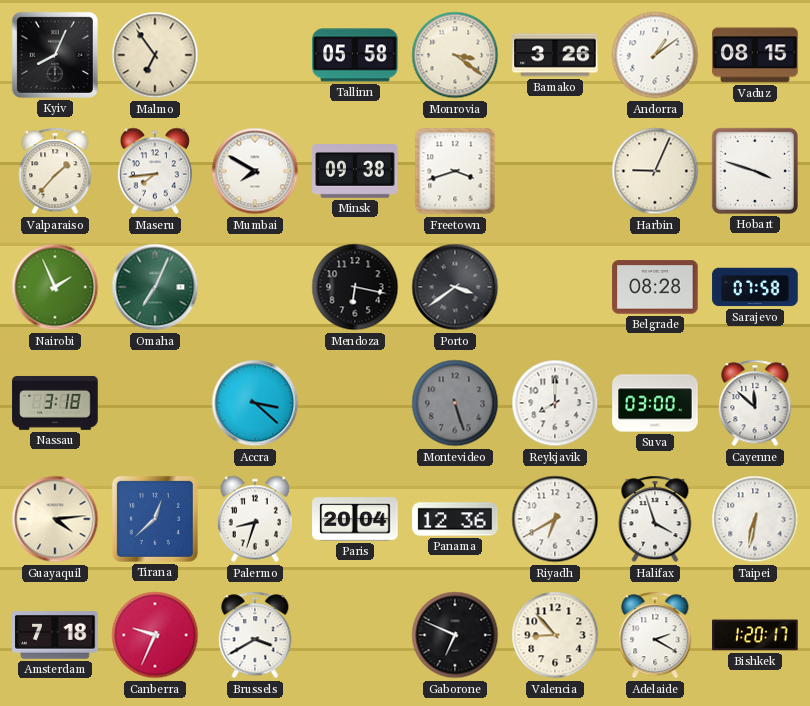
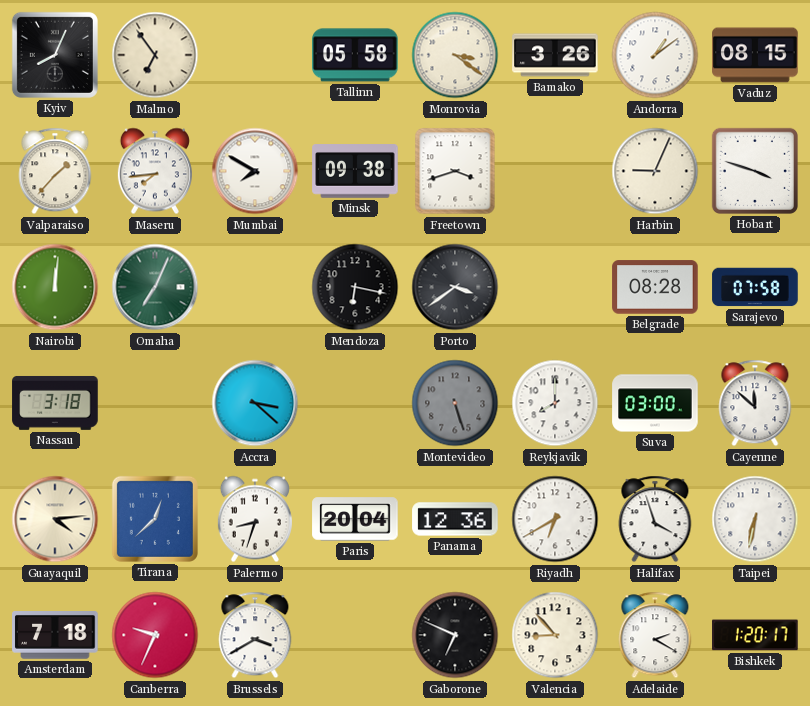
Nairobi: 1:56 -> 12:01
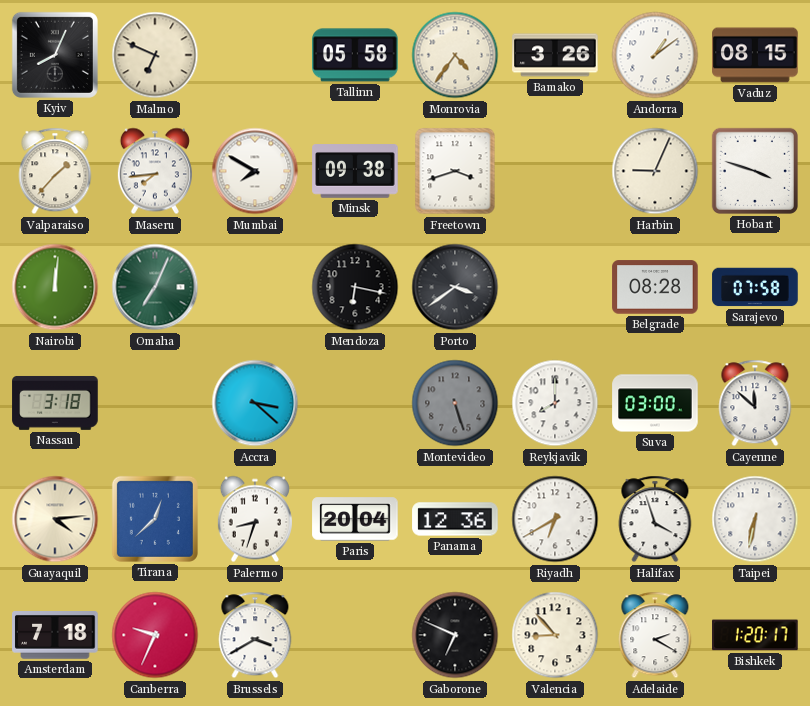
Malmo: 6:54 -> 6:49
Monrovia: 3:21 -> 4:36
